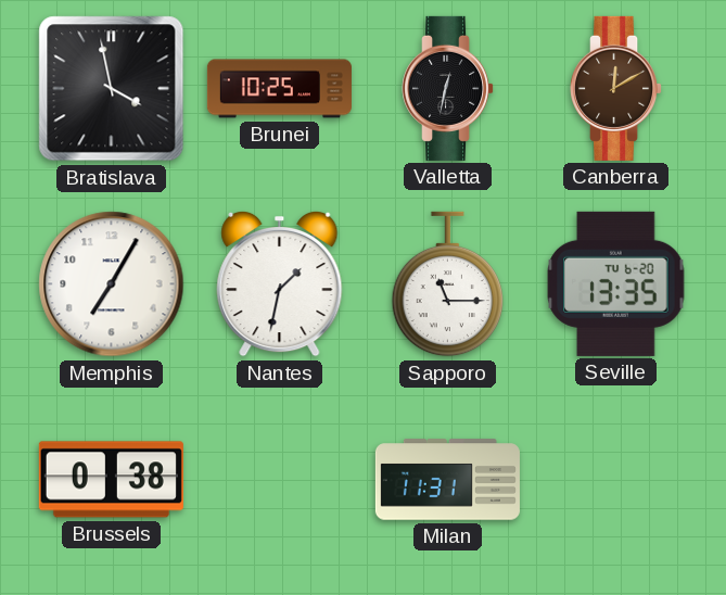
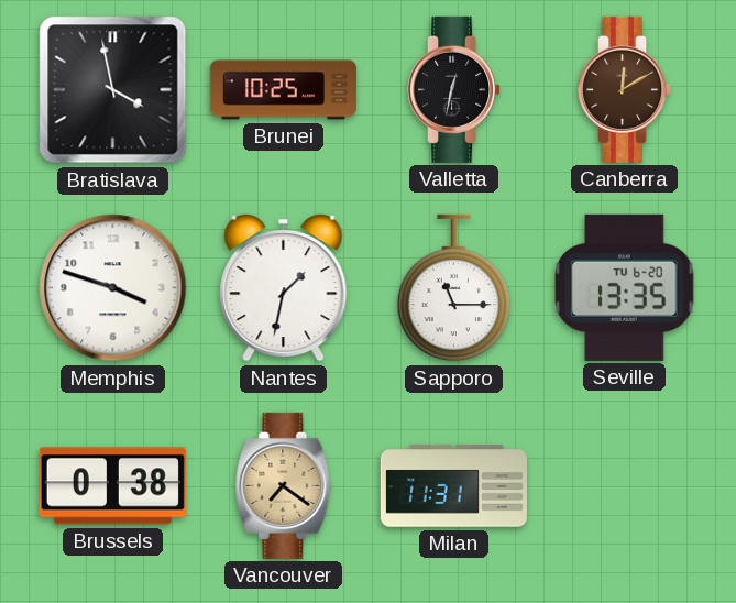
Memphis: 7:05 -> 3:48
Vancouver: none -> 7:21
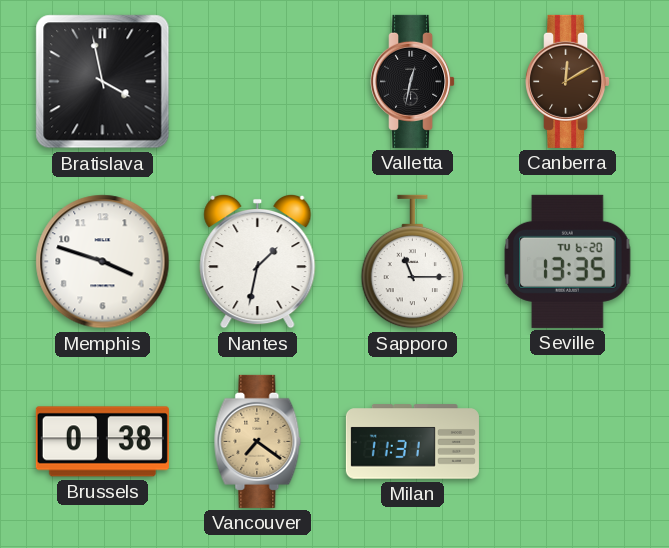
Brunei: 10:25 -> none
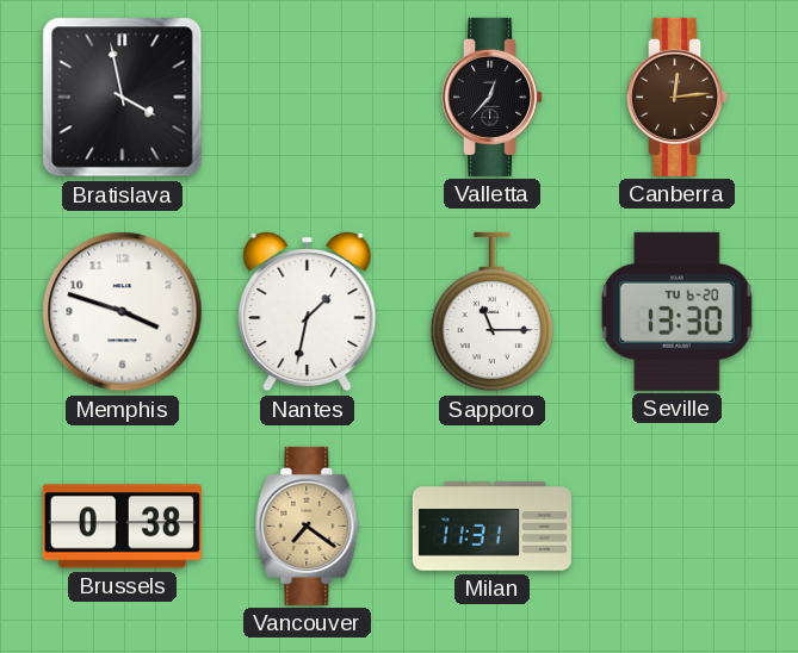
Valletta: 12:32 -> 12:37
Canberra: 12:10 -> 12:14
Seville: 13:35 -> 13:30
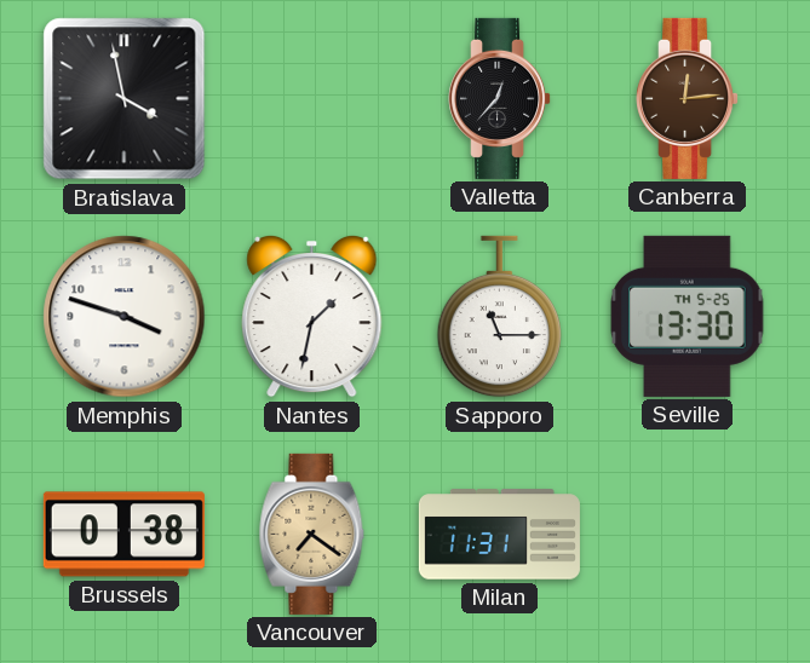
Seville date: TU 6-20 -> TH 5-25
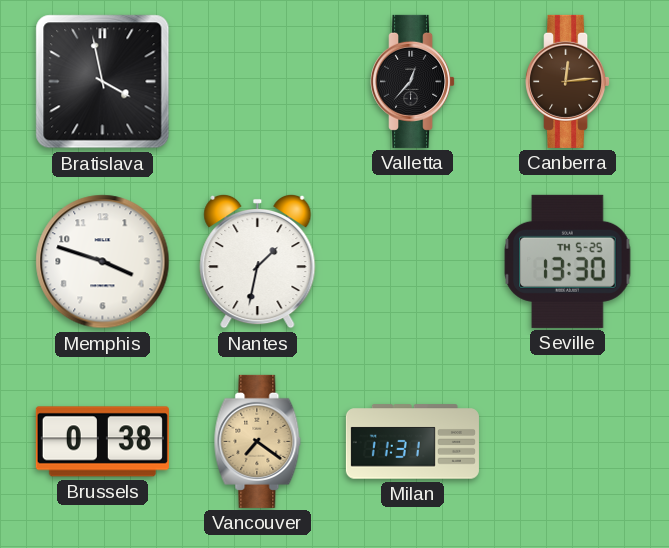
Sapporo: 11:15 -> none
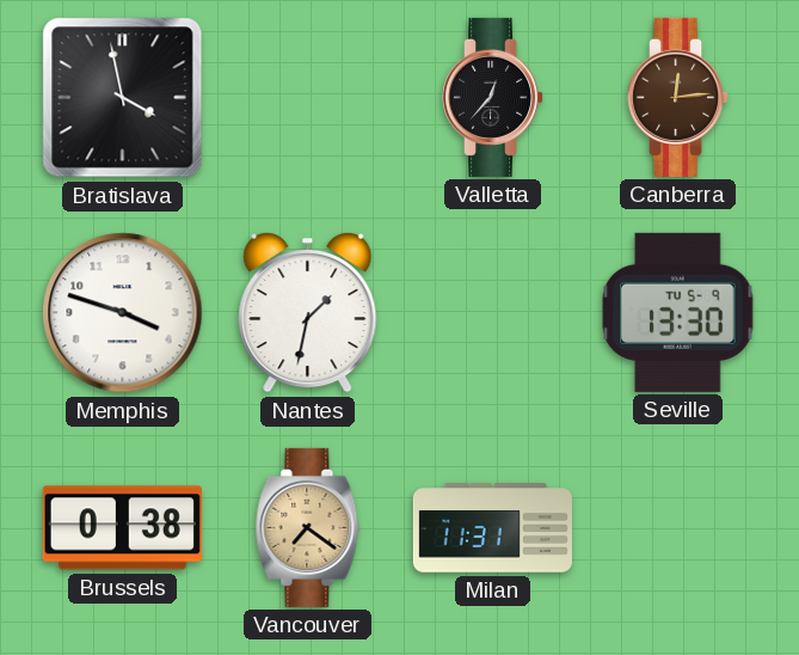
Seville date: TH 5-25 -> TU 5-9
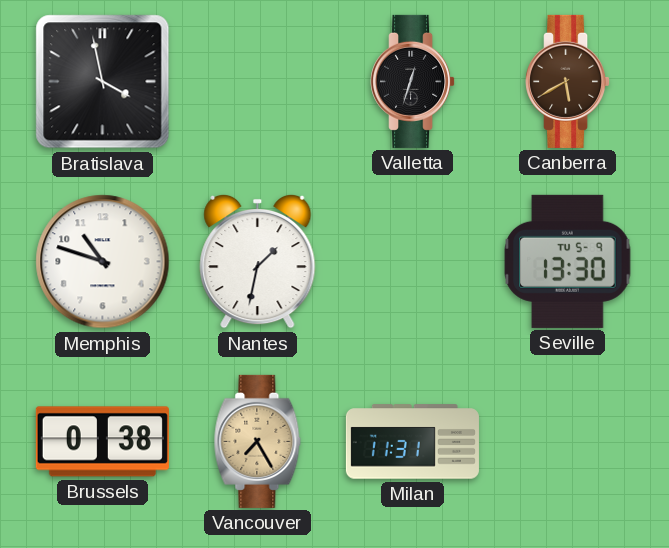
Valletta: 12:37 -> 12:33
Canberra: 12:14 -> 5:40
Memphis: 3:48 -> 10:48
Vancouver: 7:21 -> 7:25
